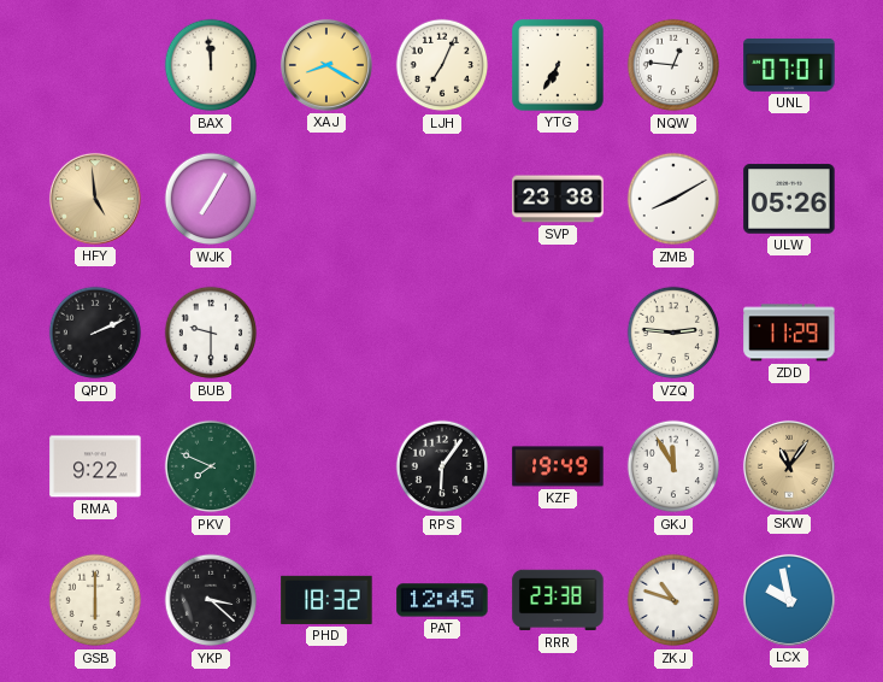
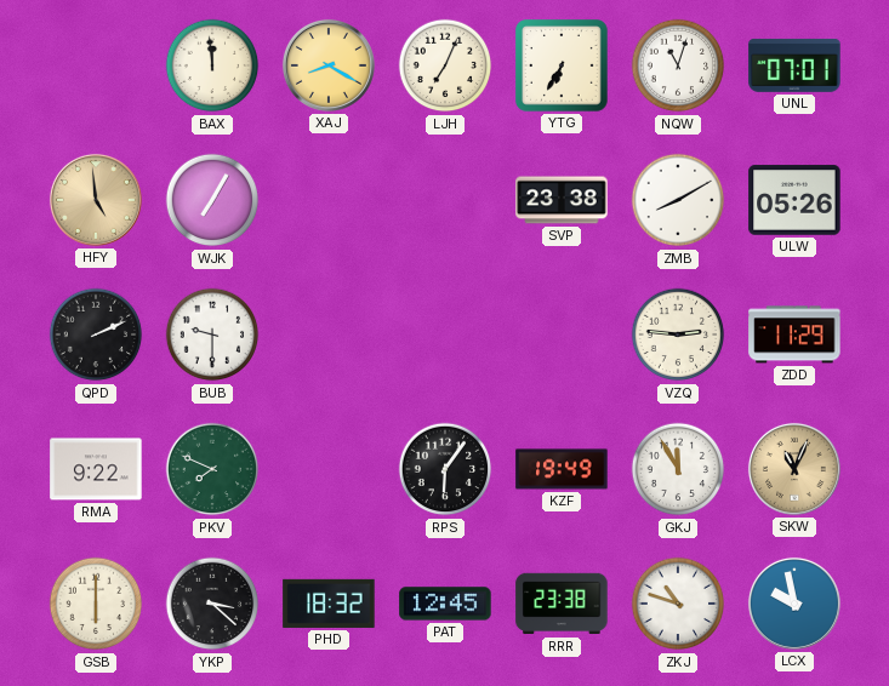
NQW: 12:46 -> 11:03
SKW: 11:06 -> 11:04
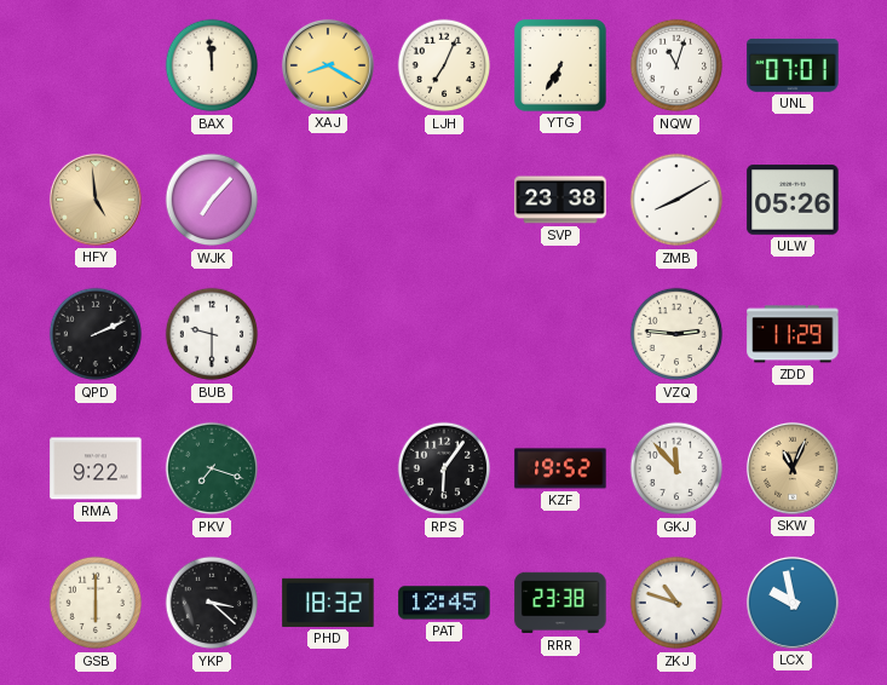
WJK: 7:05 -> 7:07
PKV: 7:49 -> 7:18
KZF: 19:49 -> 19:52
GKJ: 11:55 -> 11:53
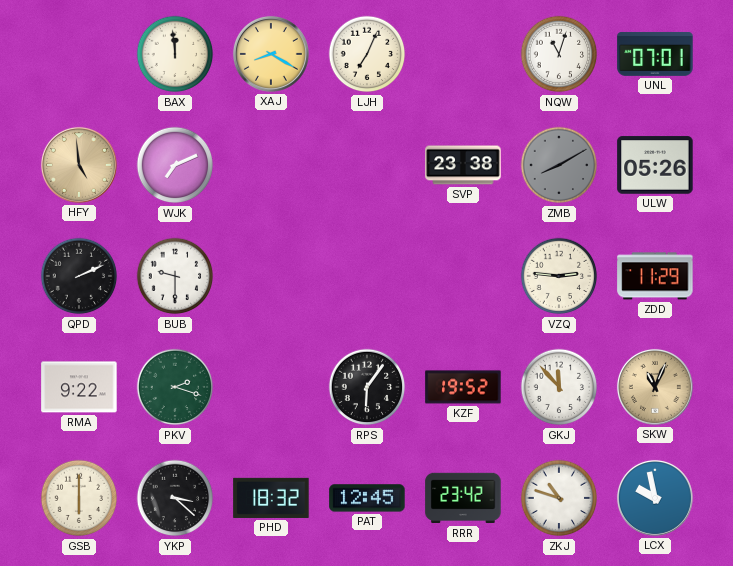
YTG: 6:35 -> none
WJK: 7:07 -> 7:11
ZMB dial: white -> grey
PKV: 7:18 -> 2:18
RRR: 23:38 -> 23:42
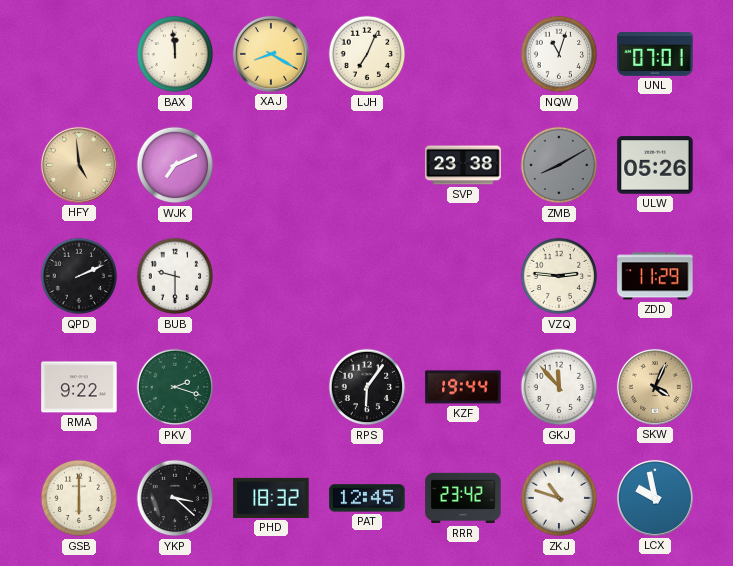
KZF: 19:52 -> 19:44
SKW: 11:04 -> 4:04
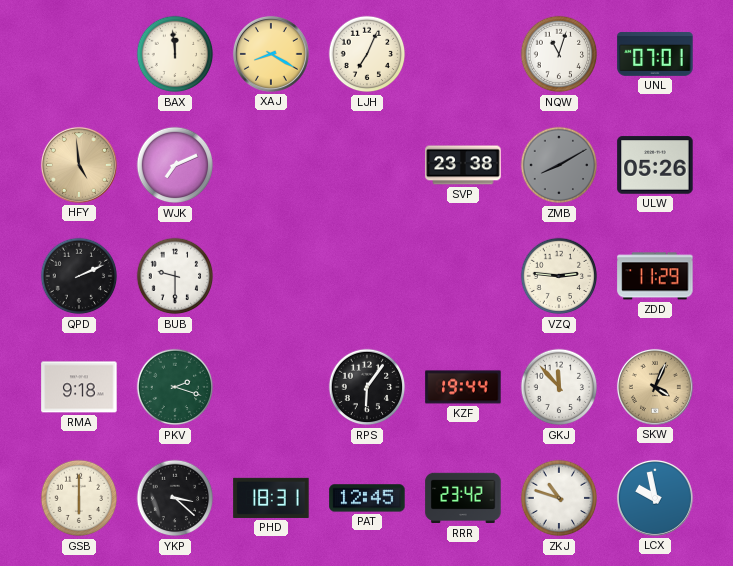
RMA: 9:22 -> 9:18
PHD: 18:32 -> 18:31
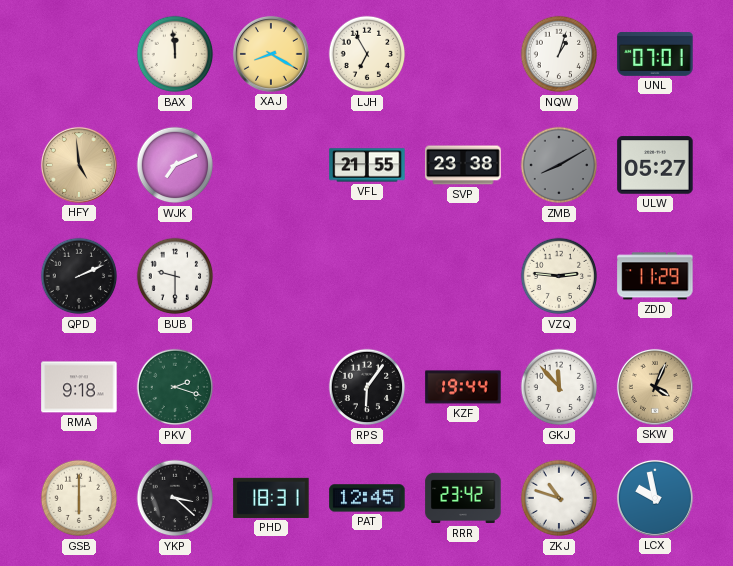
LJH: 7:04 -> 6:55
NQW: 11:03 -> 1:03
VFL: none -> 21:55
ULW: 05:26 -> 05:27
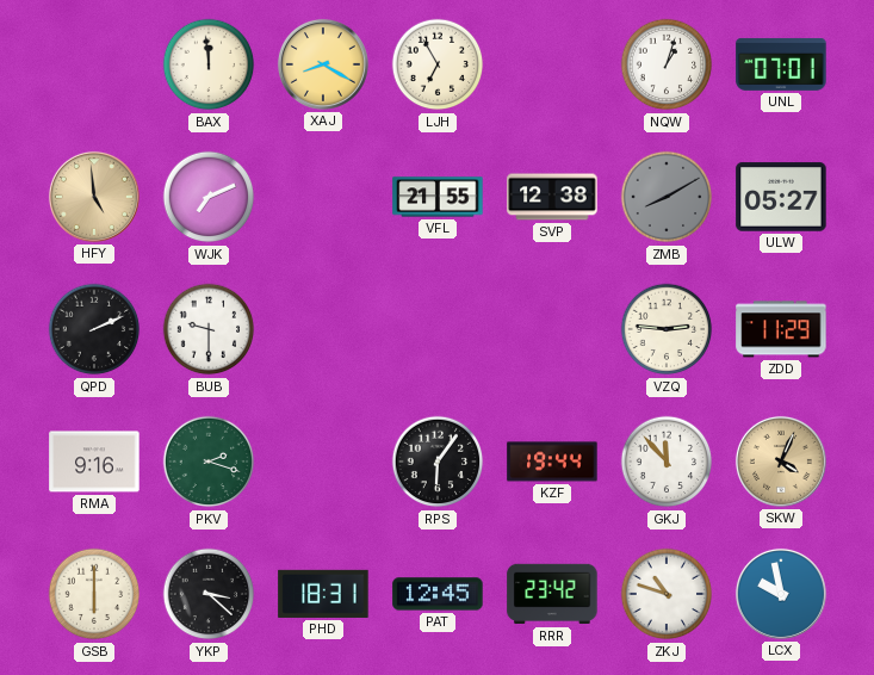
SVP: 23:38 -> 12:38
RMA: 9:18 -> 9:16
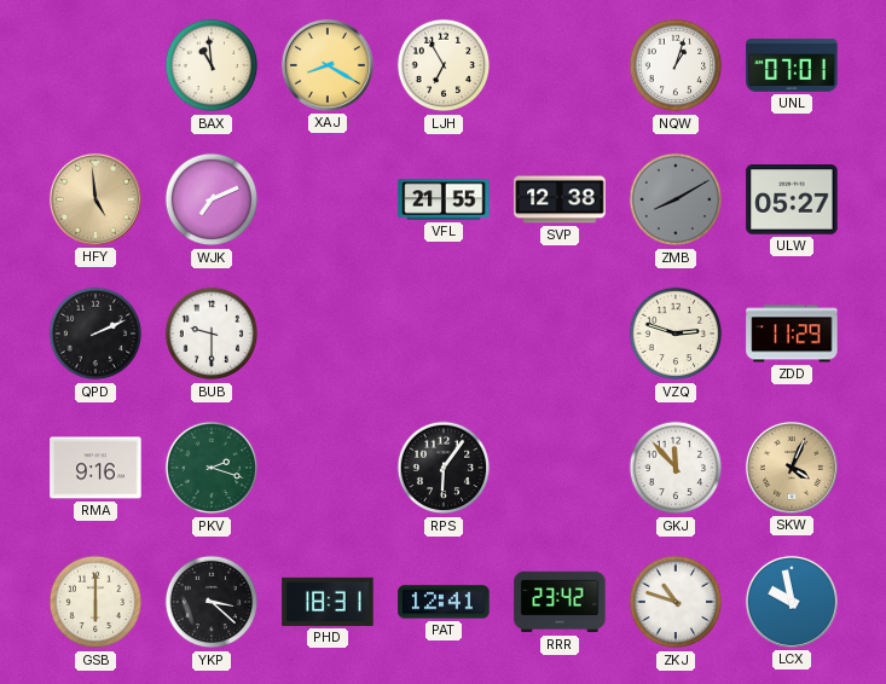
BAX: 11:59 -> 10:59
VZQ: 2:46 -> 2:48
KZF: 19:44 -> none
PAT: 12:45 -> 12:41
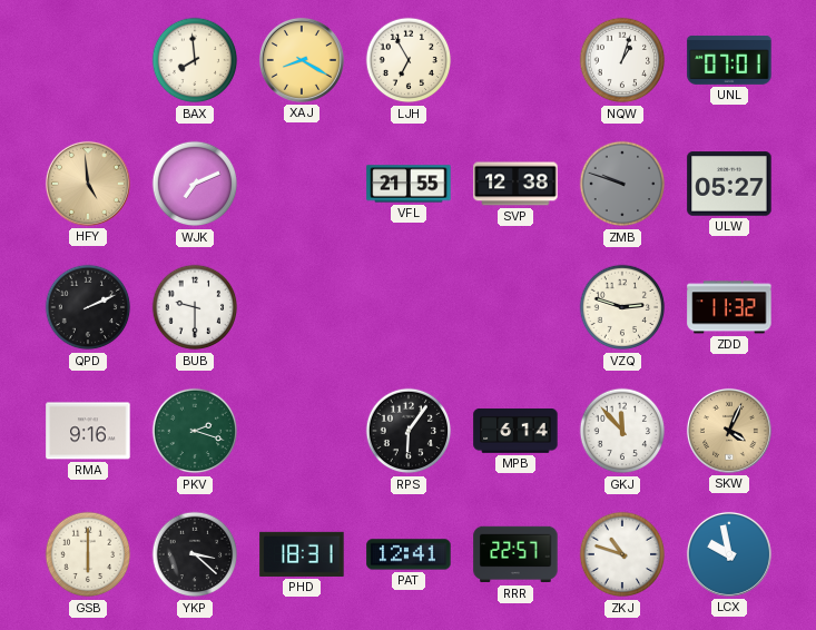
BAX: 10:59 -> 7:59
ZMB: 8:10 -> 9:48
ZDD: 11:29 -> 11:32
MPB: none -> 6:14
RRR: 23:42 -> 22:57
